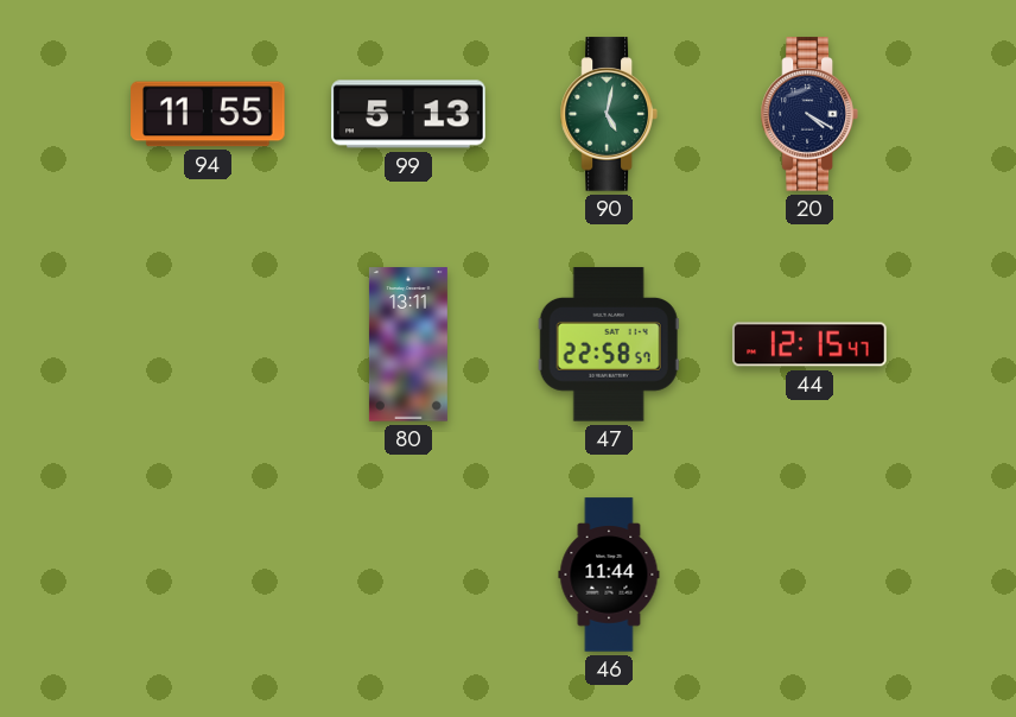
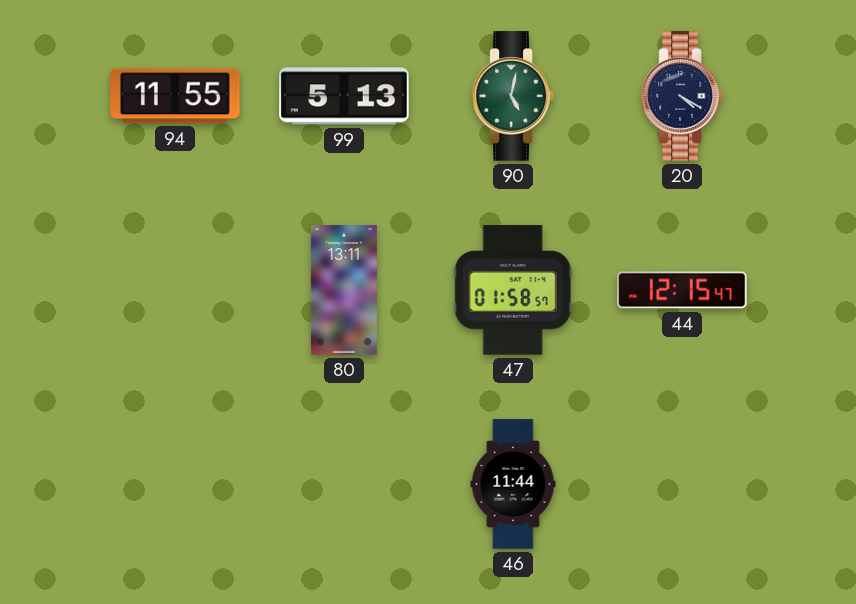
47: 22:58 -> 01:58
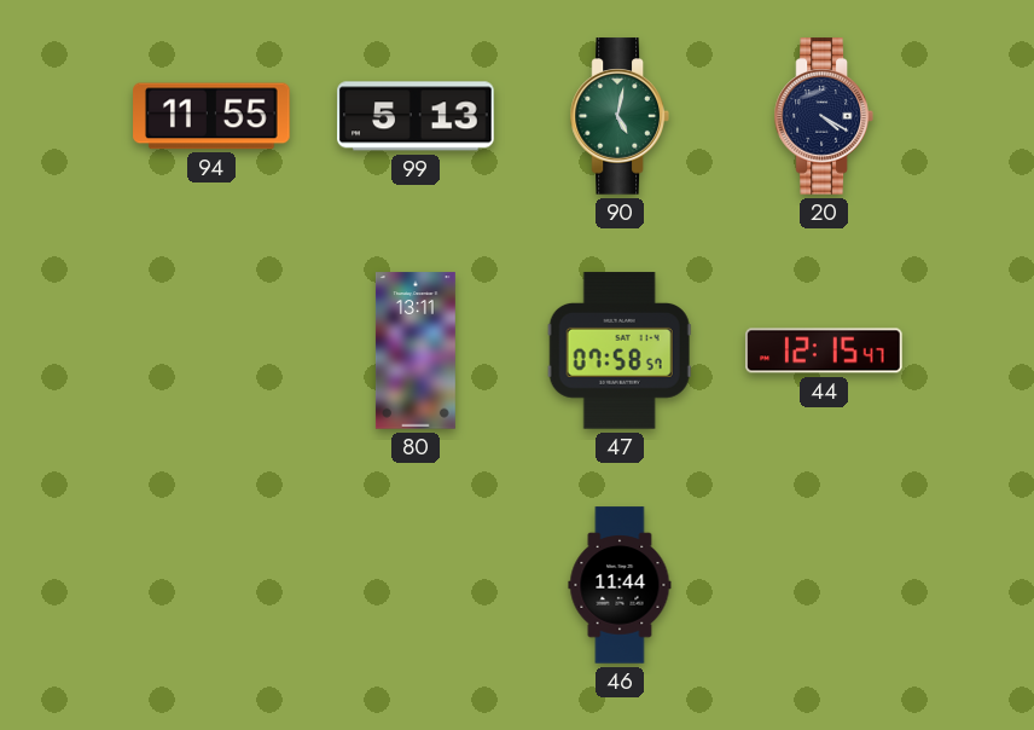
47: 01:58 -> 07:58
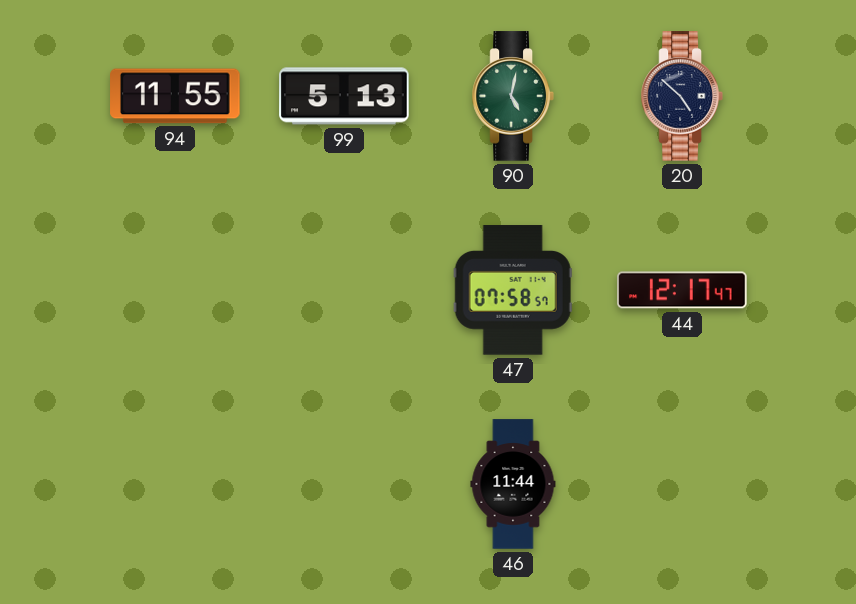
20: 4:20 -> 4:52
80: 13:11 -> none
44: 12:15 -> 12:17
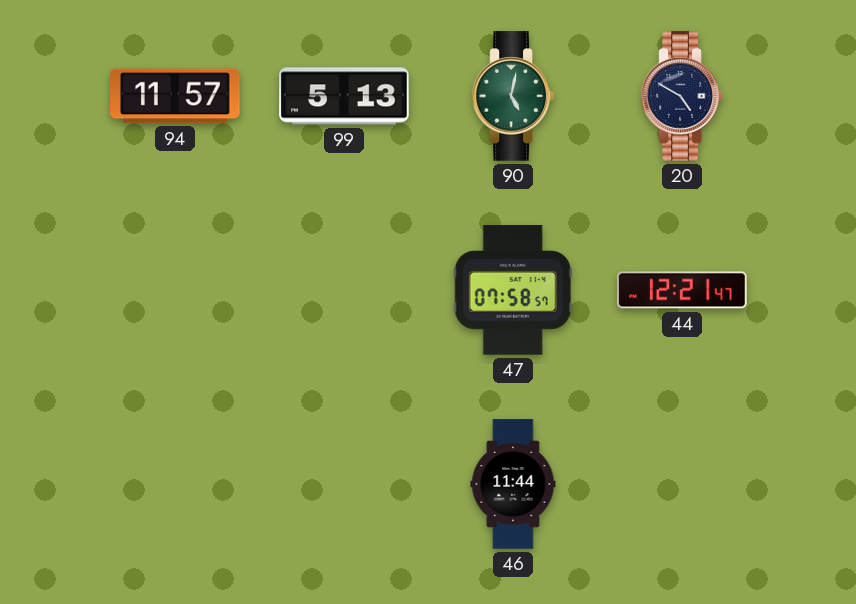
94: 11:55 -> 11:57
20: 4:52 -> 4:50
44: 12:17 -> 12:21
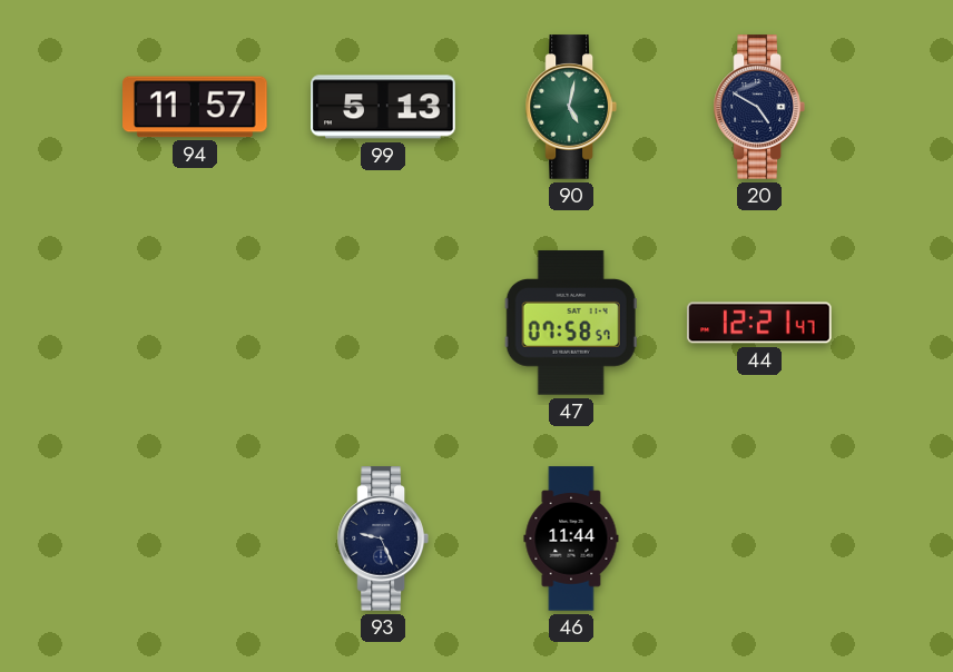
93: none -> 9:26
